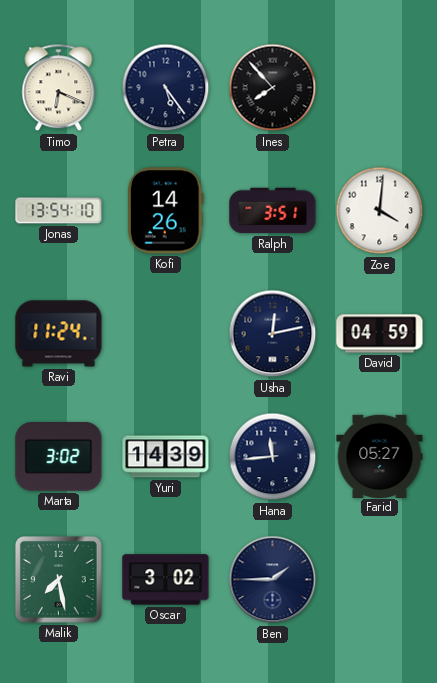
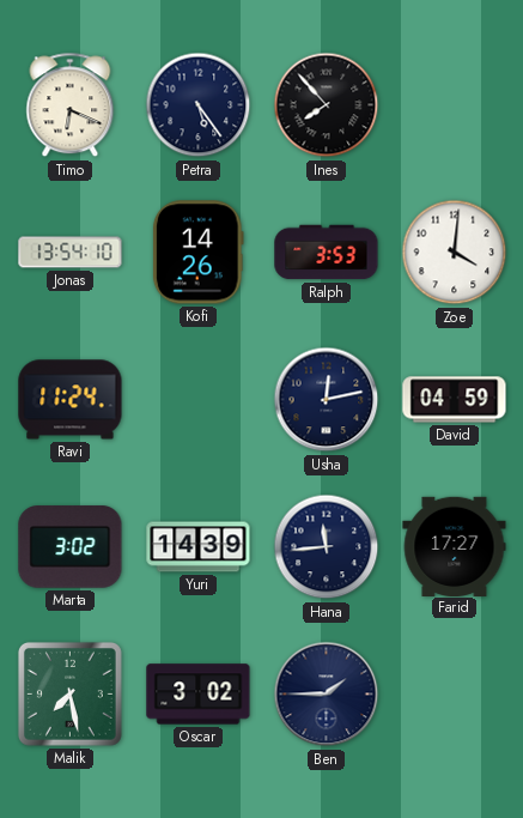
Ralph: 3:51 -> 3:53
Farid: 05:27 -> 17:27
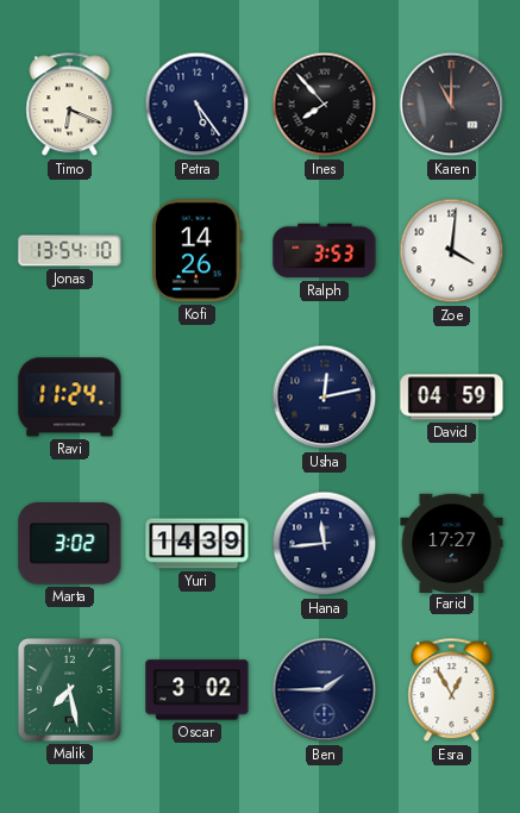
Karen: none -> 11:00
Esra: none -> 12:55
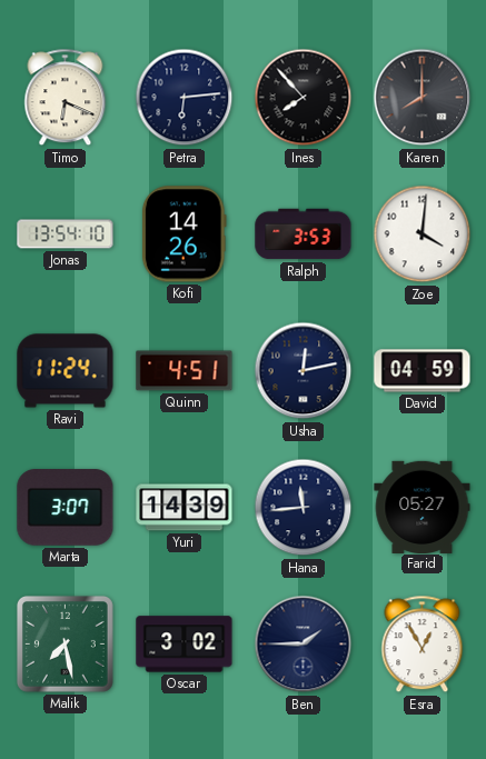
Petra: 5:24 -> 6:14
Karen: 11:00 -> 8:00
Quinn: none -> 4:51
Marta: 3:02 -> 3:07
Farid: 17:27 -> 05:27
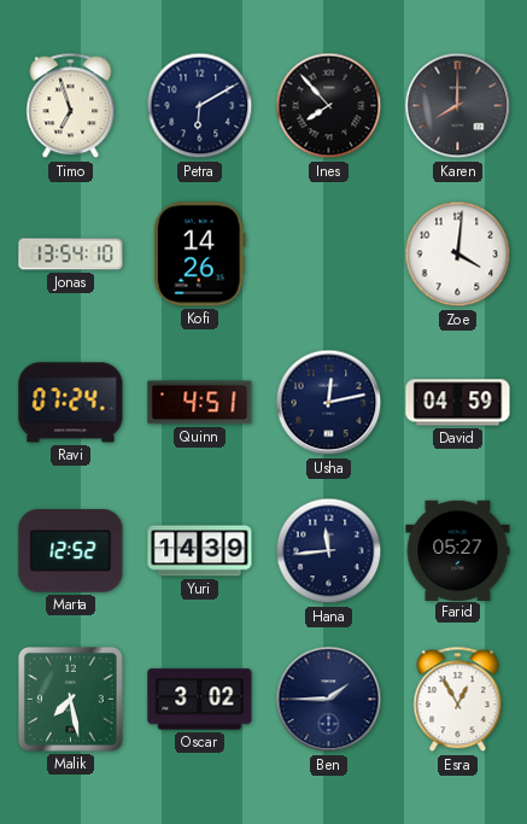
Timo: 6:19 -> 6:57
Petra: 6:14 -> 6:10
Ralph: 3:53 -> none
Ravi: 11:24 -> 07:24
Marta: 3:07 -> 12:52
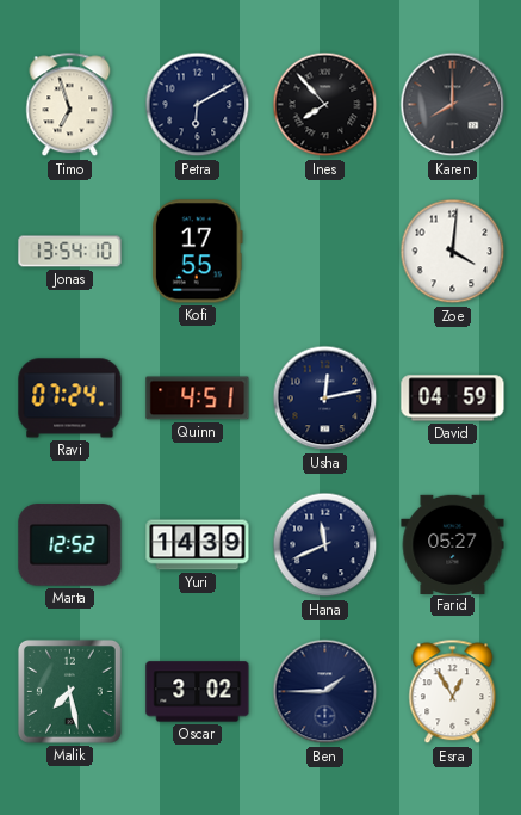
Kofi: 14:26 -> 17:55
Hana: 11:44 -> 11:41
